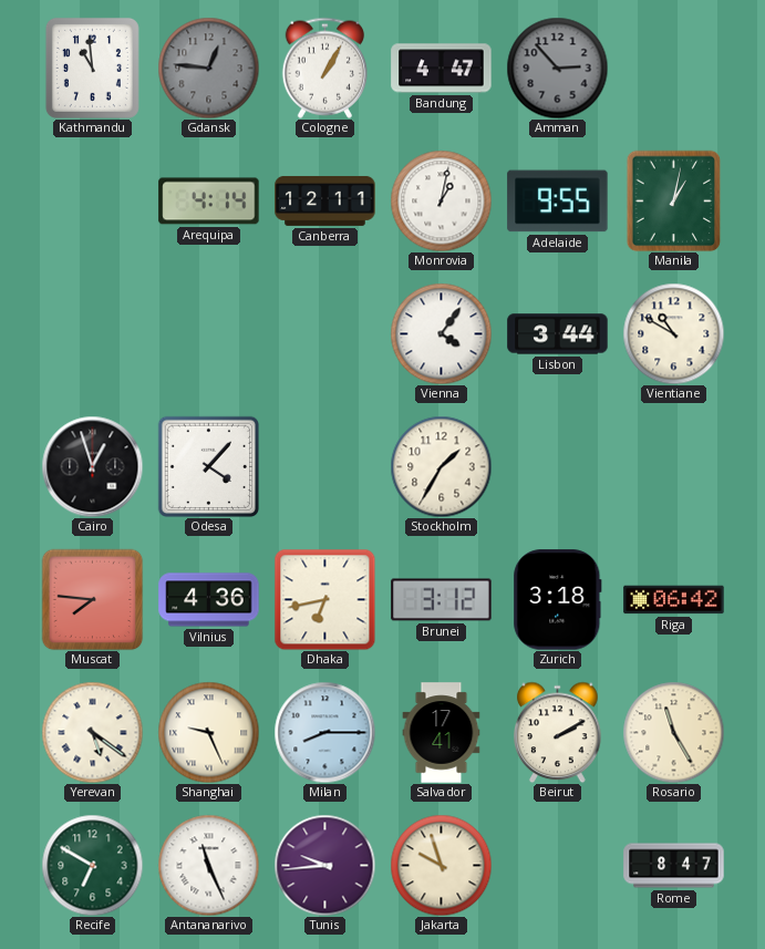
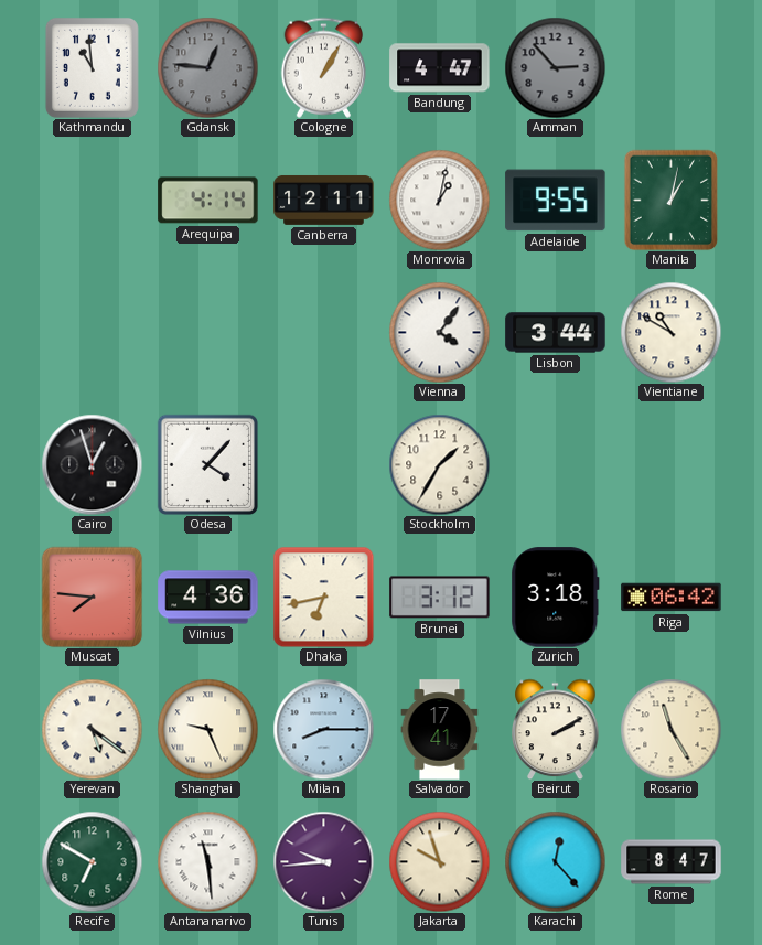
Antananarivo: 11:26 -> 11:29
Karachi: none -> 12:23
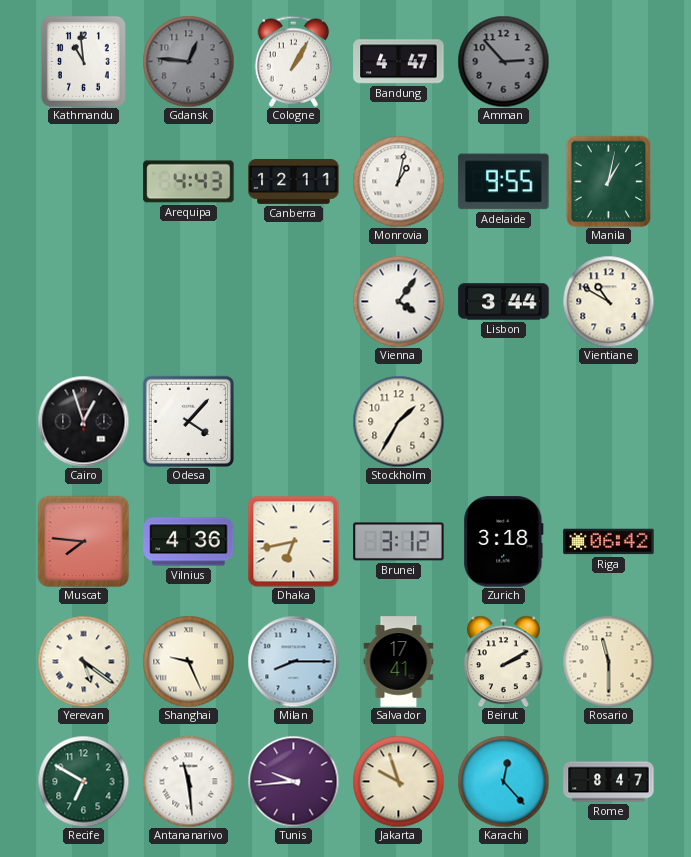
Arequipa: 4:14 -> 4:43
Rosario: 11:25 -> 11:30
